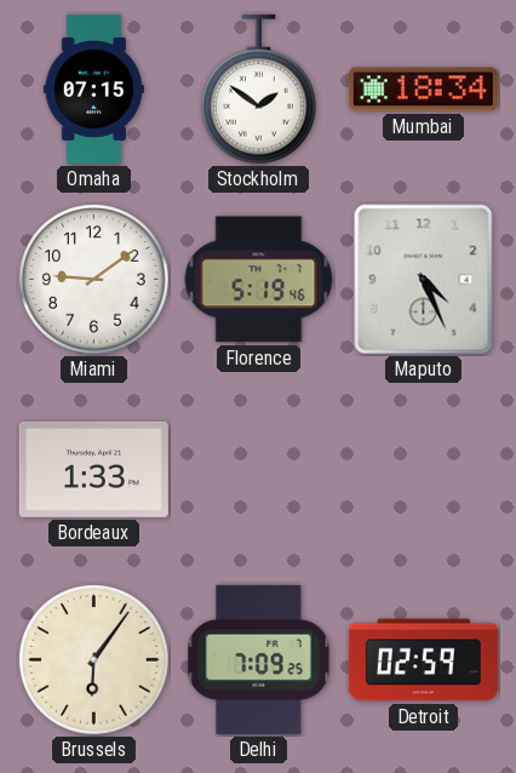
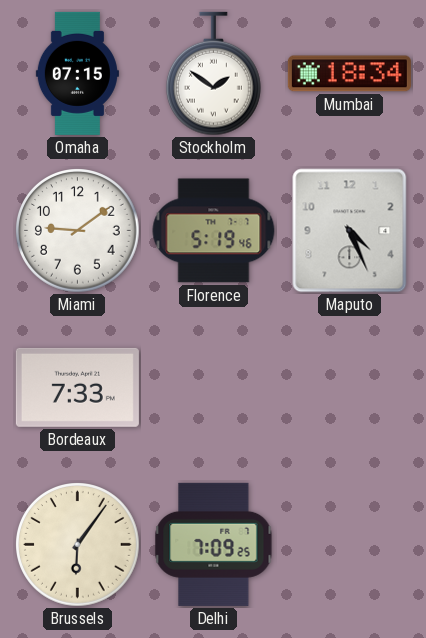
Bordeaux: 1:33 -> 7:33
Detroit: 02:59 -> none
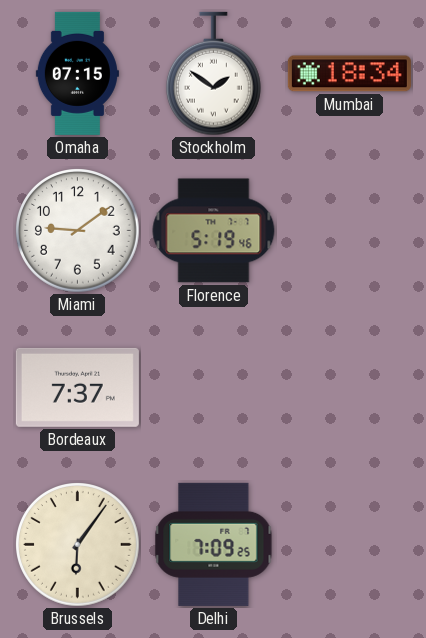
Maputo: 4:26 -> none
Bordeaux: 7:33 -> 7:37
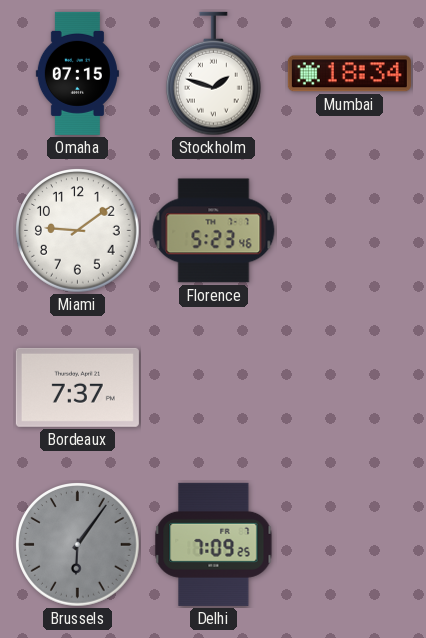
Stockholm: 1:51 -> 1:48
Florence: 5:19 -> 5:23
Brussels dial: cream -> grey
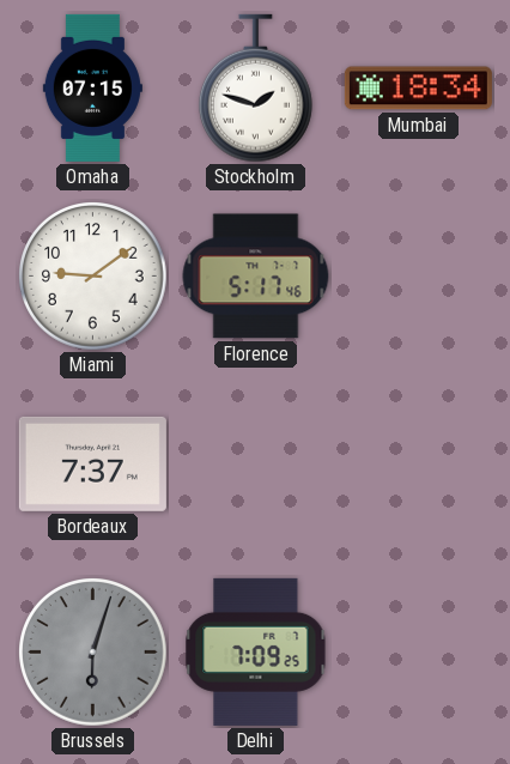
Florence: 5:23 -> 5:17
Brussels: 6:06 -> 6:03
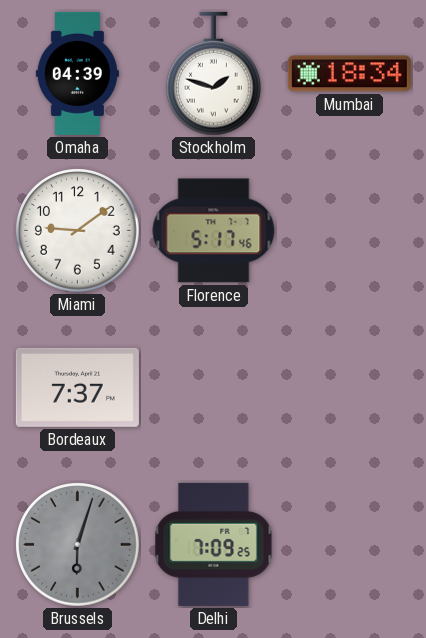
Omaha: 07:15 -> 04:39
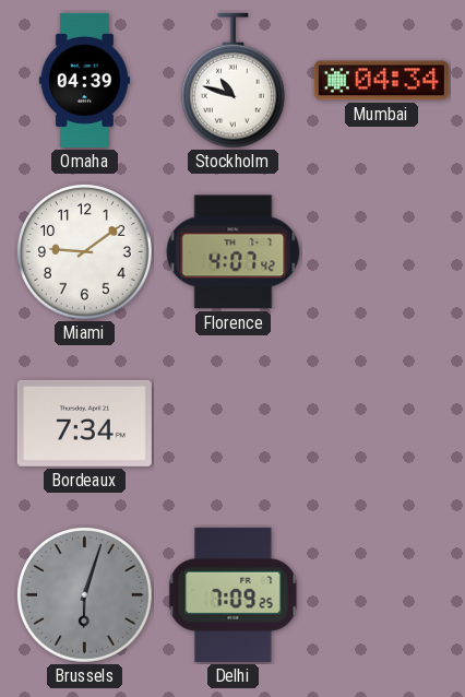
Stockholm: 1:48 -> 10:48
Mumbai: 18:34 -> 04:34
Florence: 5:17 -> 4:07
Bordeaux: 7:37 -> 7:34
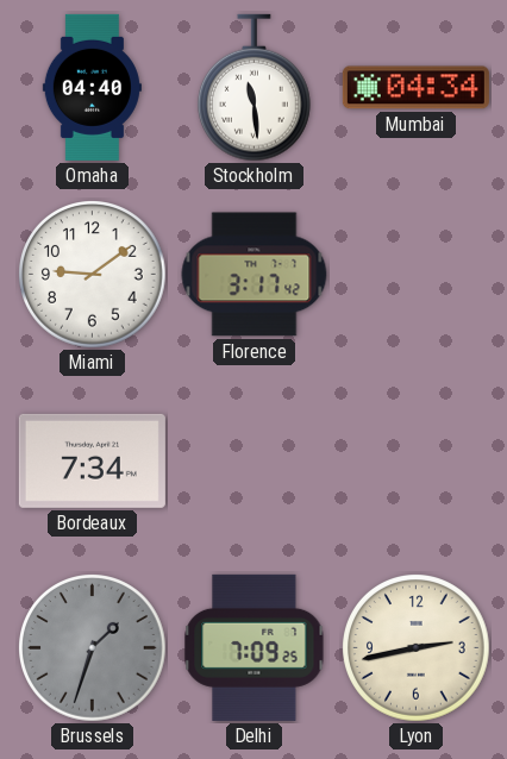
Omaha: 04:39 -> 04:40
Stockholm: 10:48 -> 11:29
Florence: 4:07 -> 3:17
Brussels: 6:03 -> 1:33
Lyon: none -> 2:43
